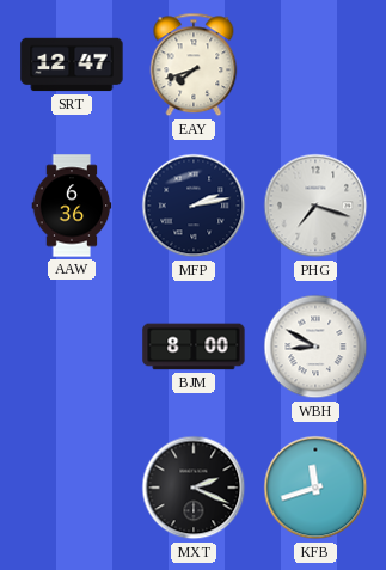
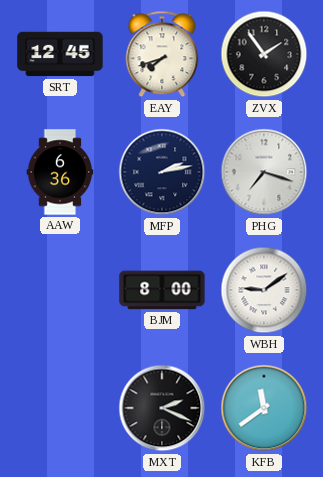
SRT: 12:47 -> 12:45
ZVX: none -> 1:54
WBH: 8:50 -> 9:09
KFB: 11:42 -> 11:39
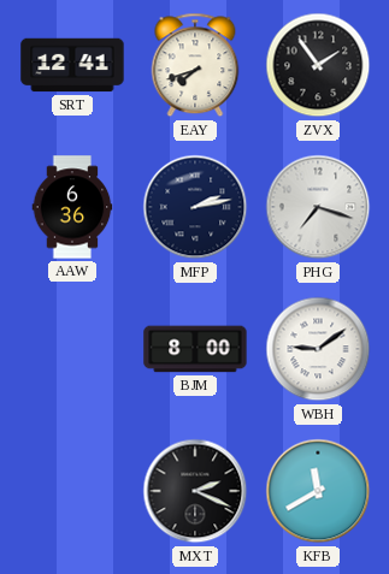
SRT: 12:45 -> 12:41
KFB: 11:39 -> 11:40
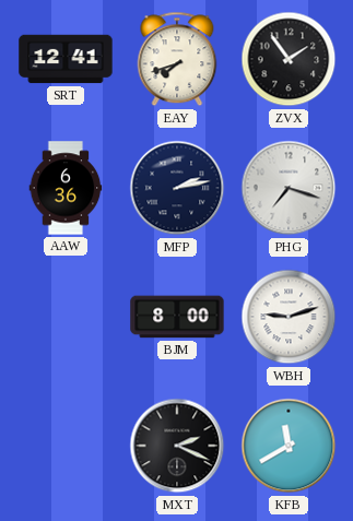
WBH: 9:09 -> 9:12
